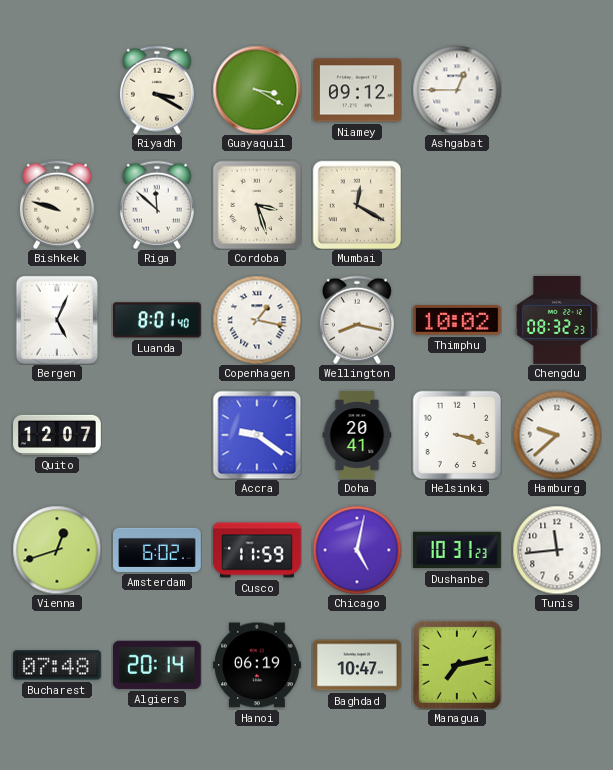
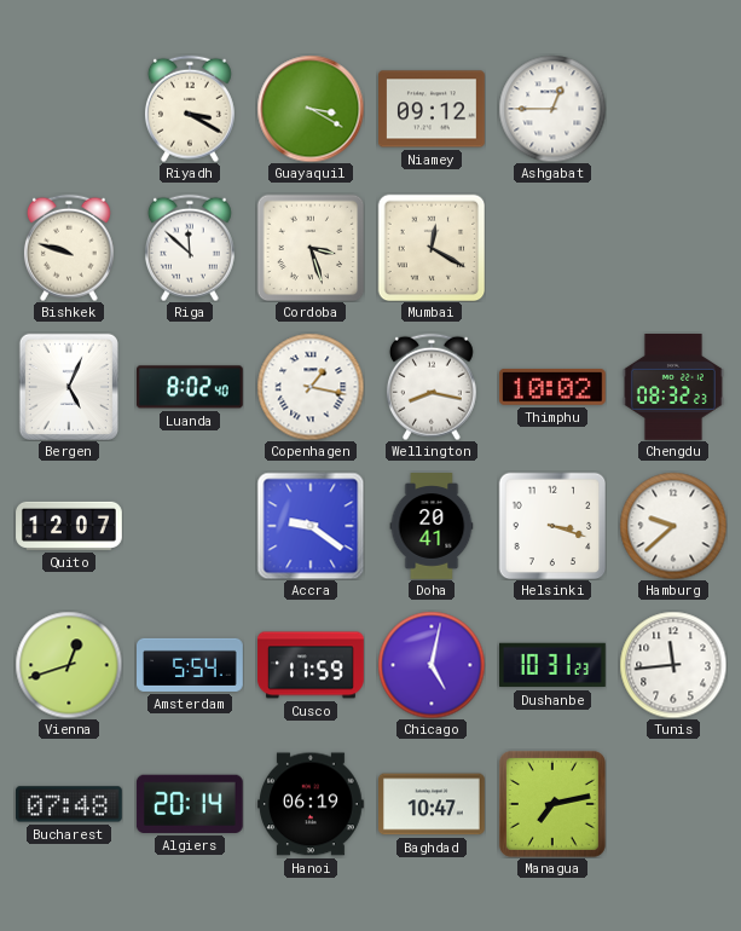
Luanda: 8:01 -> 8:02
Amsterdam: 6:02 -> 5:54
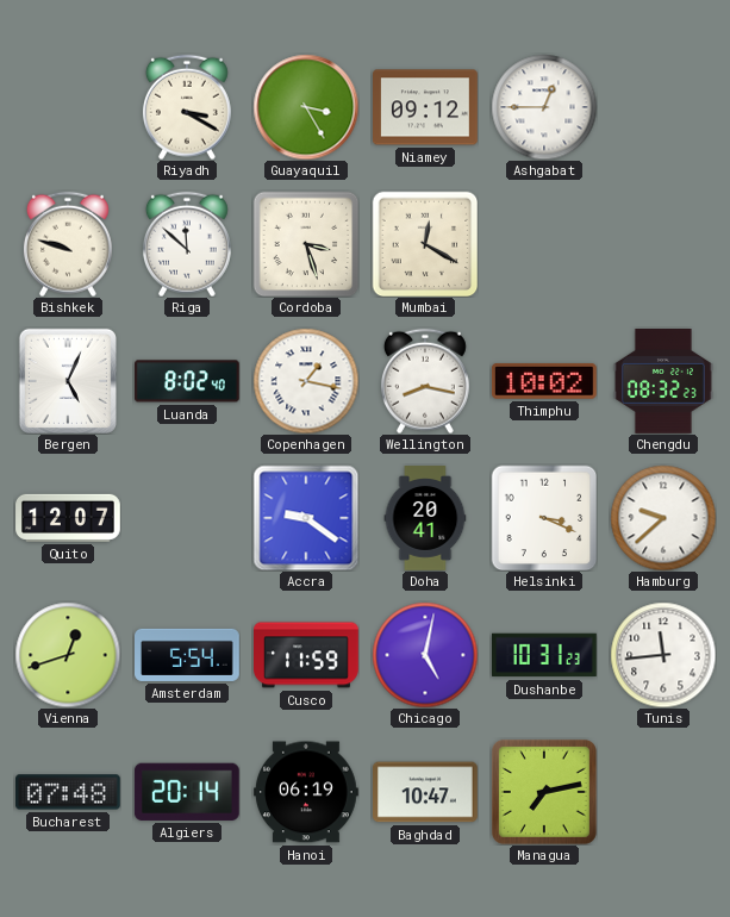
Guayaquil: 3:20 -> 3:25
Helsinki: 3:18 -> 3:19
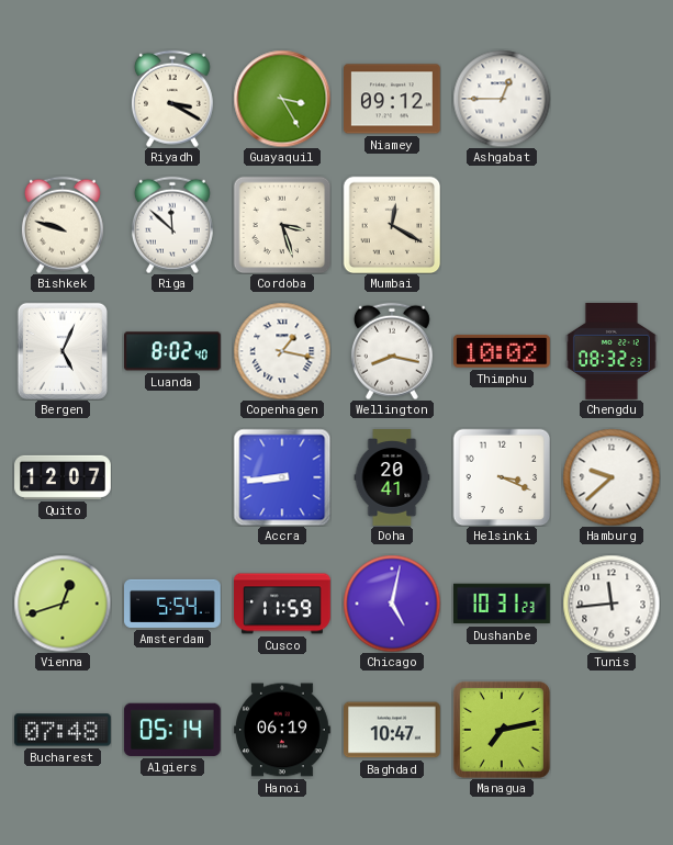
Accra: 9:21 -> 8:44
Algiers: 20:14 -> 05:14
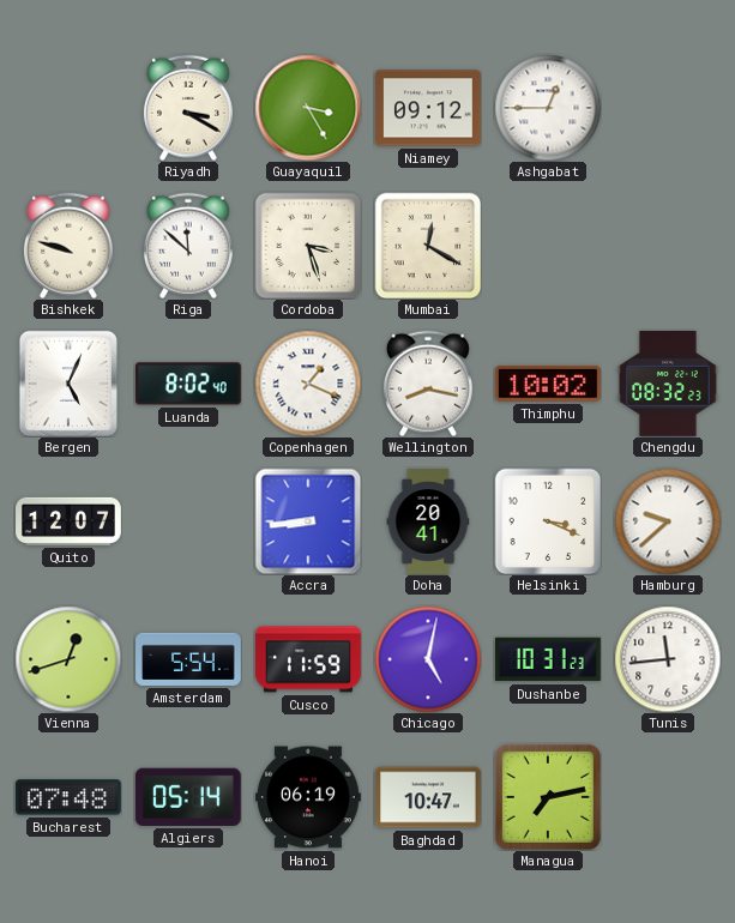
Copenhagen: 1:17 -> 1:19
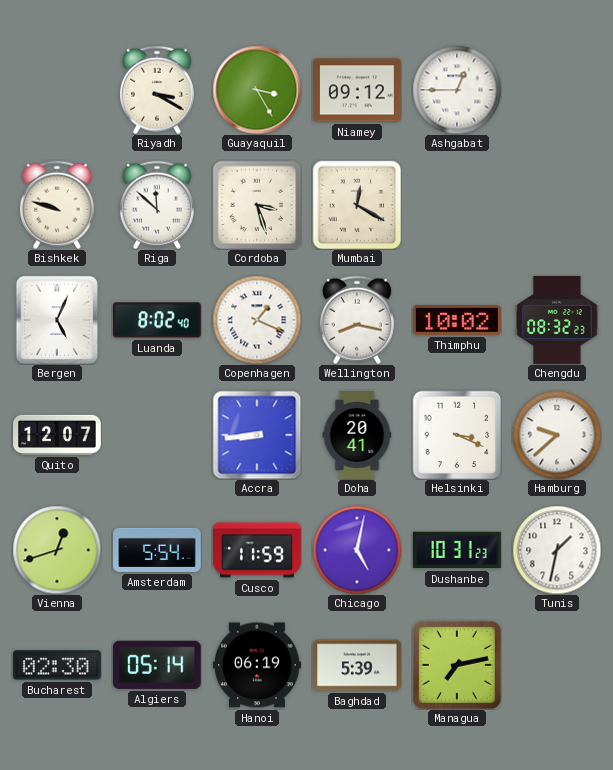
Tunis: 11:44 -> 1:32
Bucharest: 07:48 -> 02:30
Baghdad: 10:47 -> 5:39
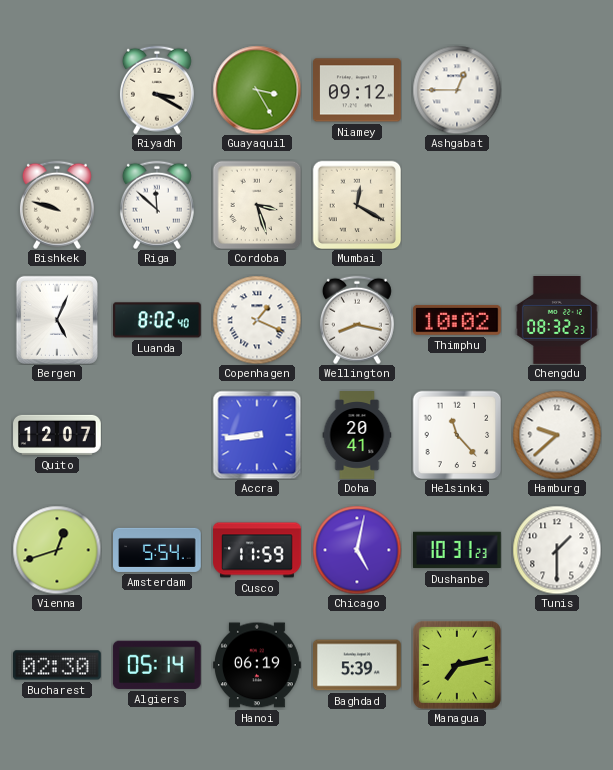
Helsinki: 3:19 -> 11:23
Tunis: 1:32 -> 1:30
